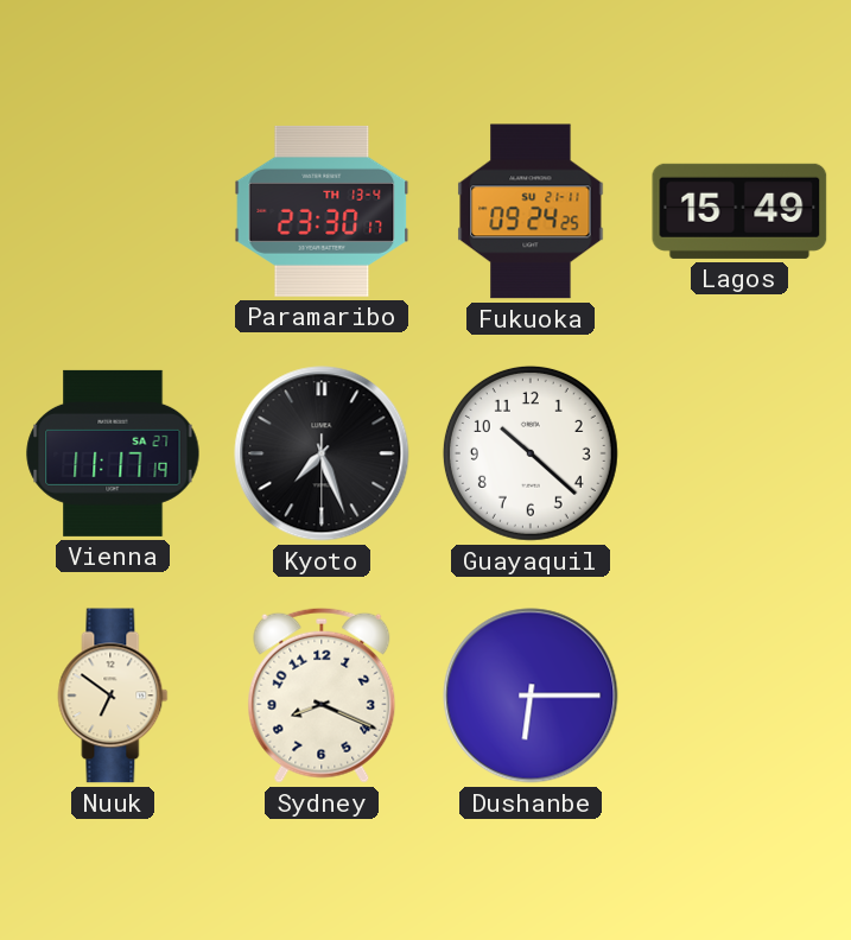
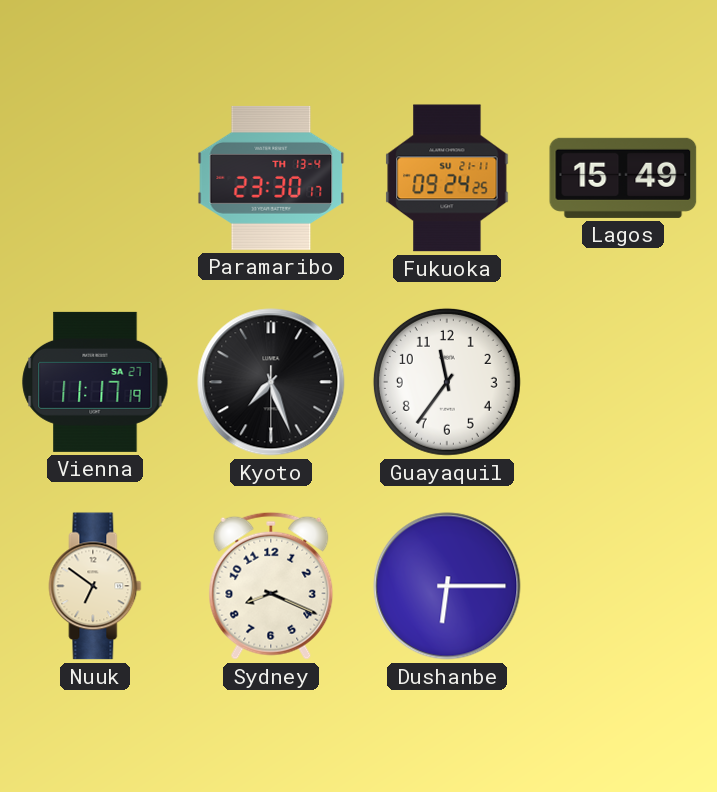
Guayaquil: 10:22 -> 11:36
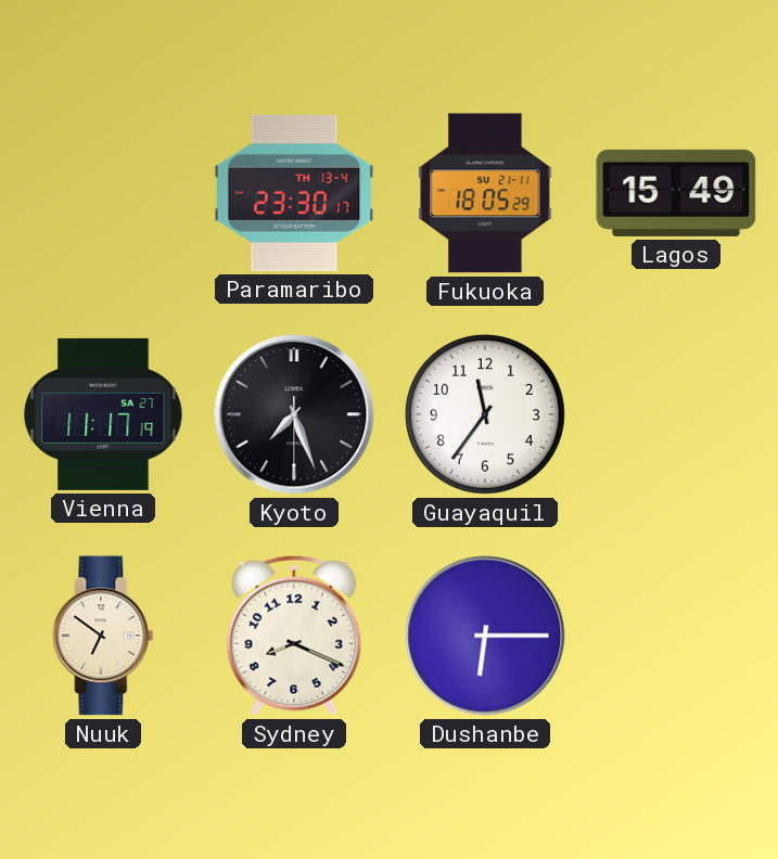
Fukuoka: 09:24 -> 18:05
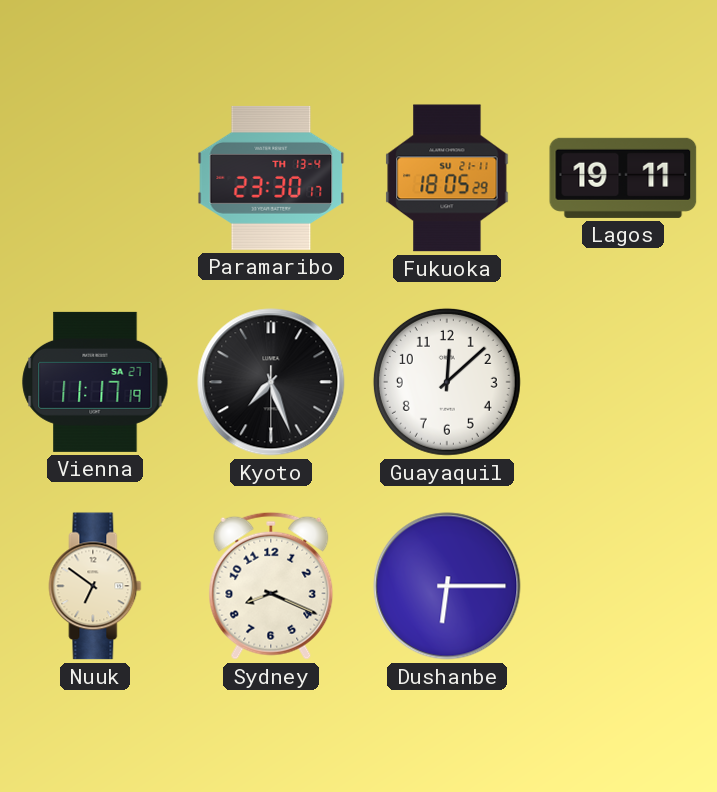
Lagos: 15:49 -> 19:11
Guayaquil: 11:36 -> 12:08
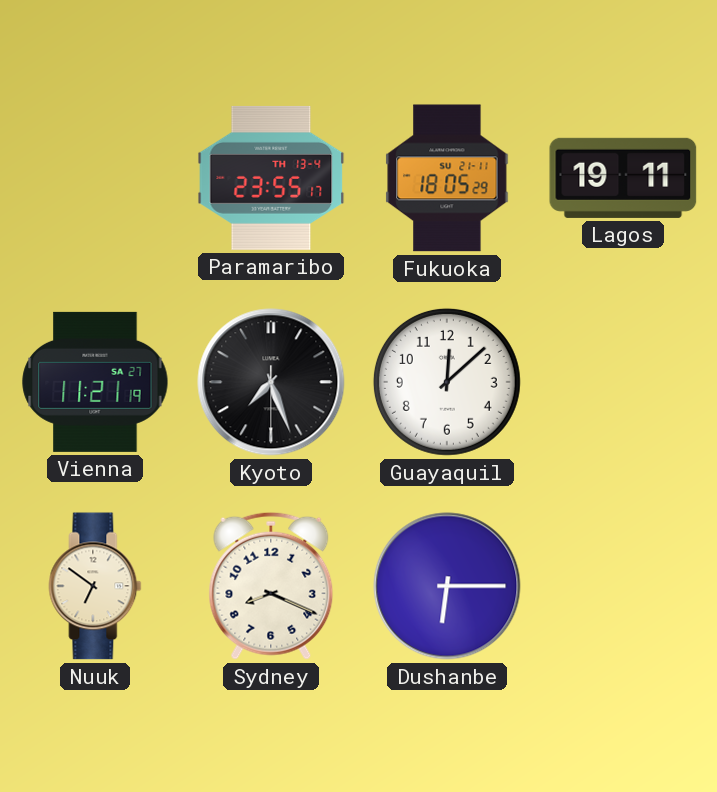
Paramaribo: 23:30 -> 23:55
Vienna: 11:17 -> 11:21
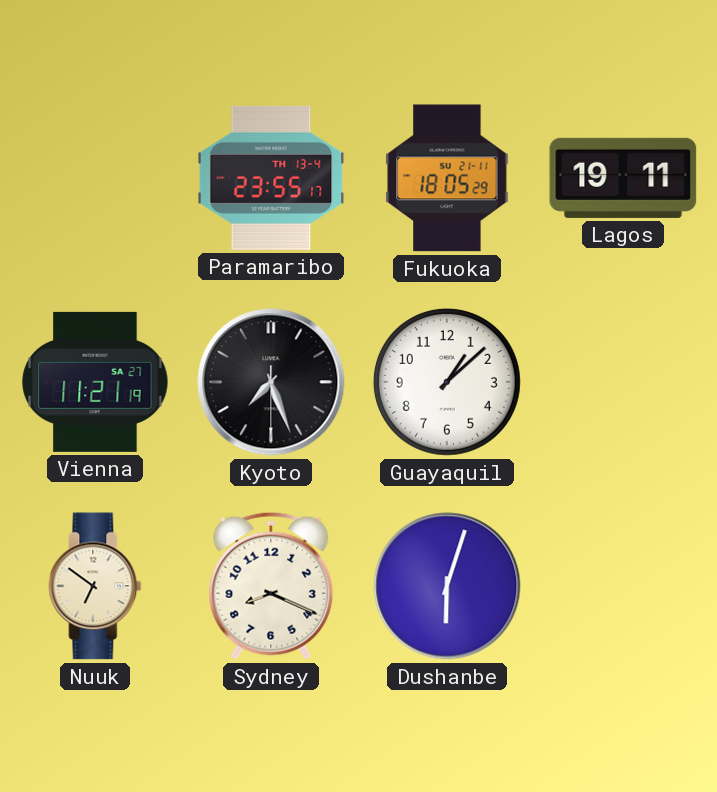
Guayaquil: 12:08 -> 1:08
Dushanbe: 6:15 -> 6:03
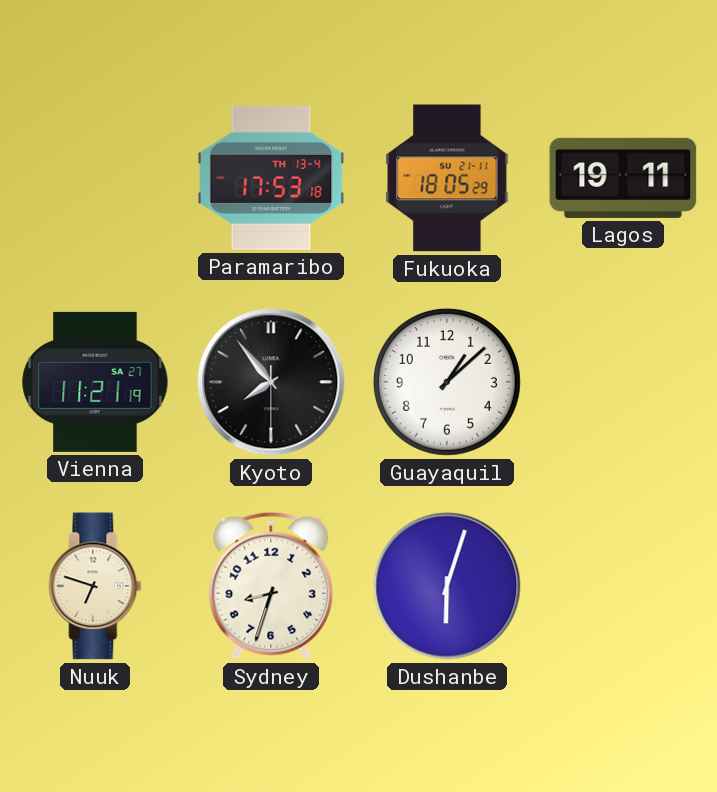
Paramaribo: 23:55 -> 17:53
Kyoto: 7:26 -> 7:53
Nuuk: 6:51 -> 6:48
Sydney: 8:19 -> 8:33
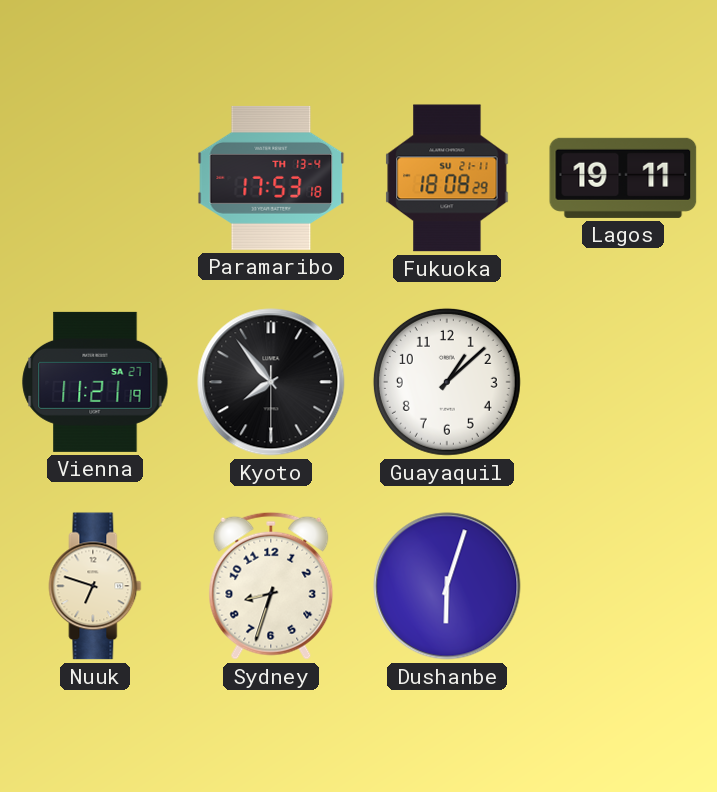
Fukuoka: 18:05 -> 18:08
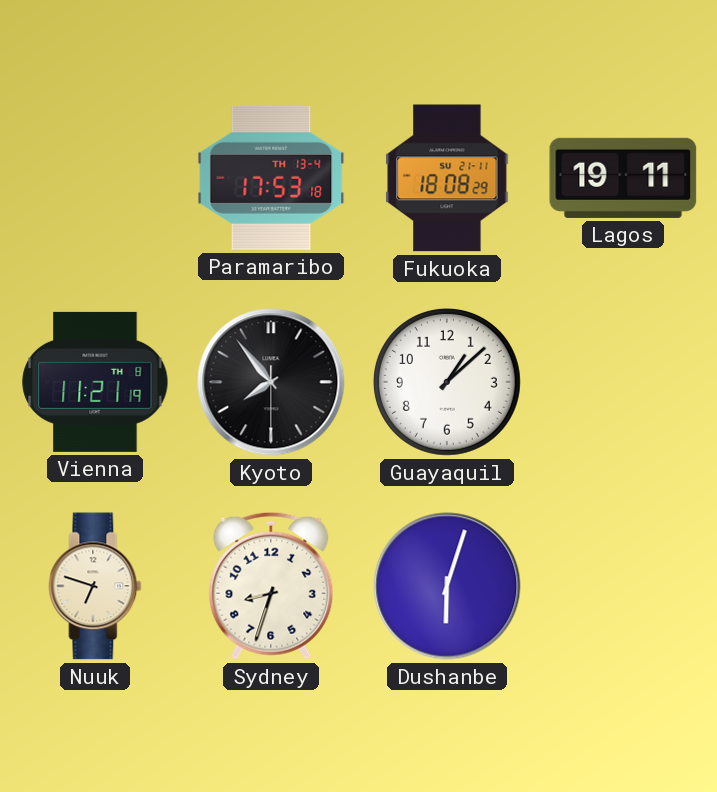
Vienna date: SA 27 -> TH 8
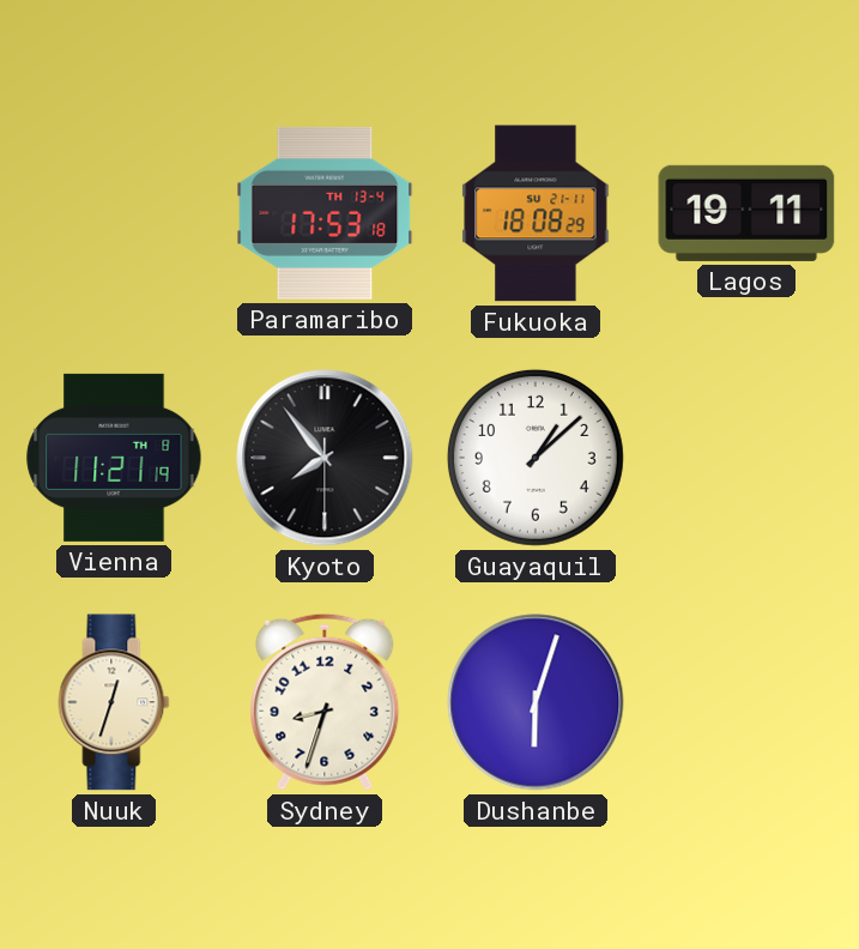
Nuuk: 6:48 -> 12:33
